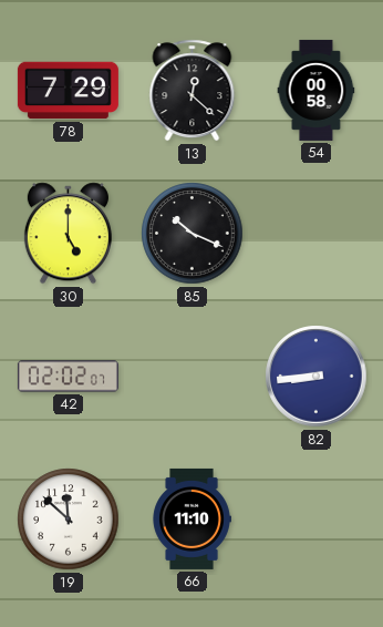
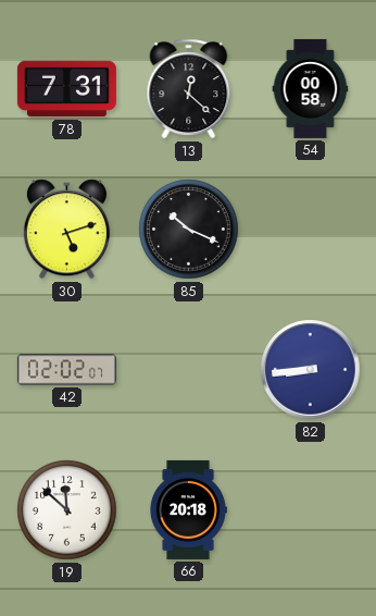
78: 7:29 -> 7:31
30: 5:00 -> 5:12
66: 11:10 -> 20:18
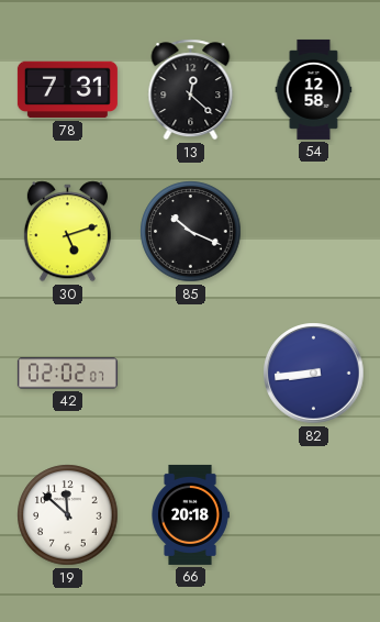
54: 00:58 -> 12:58
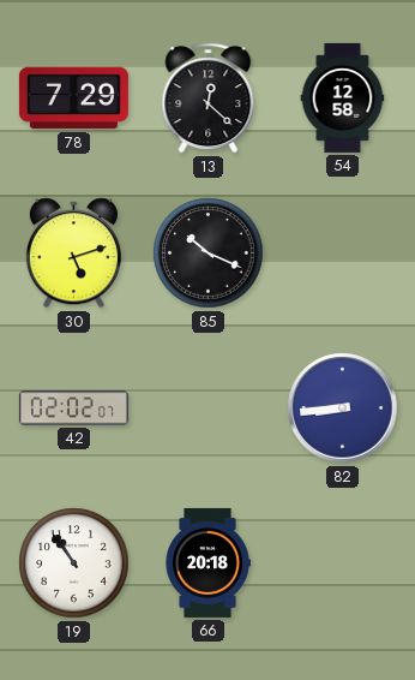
78: 7:31 -> 7:29
19: 11:52 -> 10:54
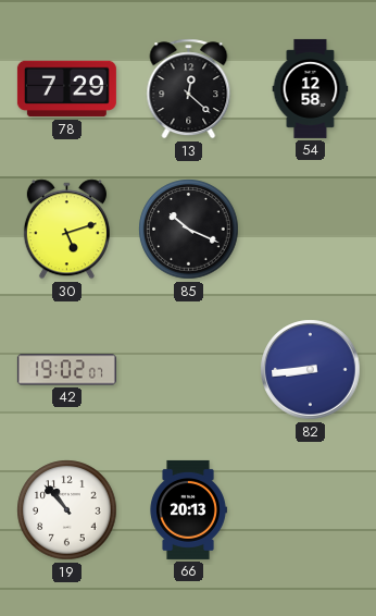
42: 02:02 -> 19:02
19: 10:54 -> 10:53
66: 20:18 -> 20:13
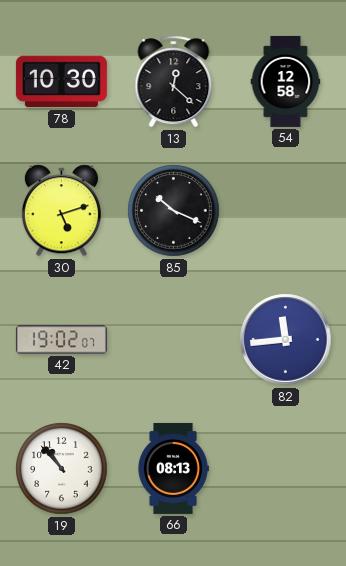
78: 7:29 -> 10:30
82: 8:44 -> 11:44
66: 20:13 -> 08:13
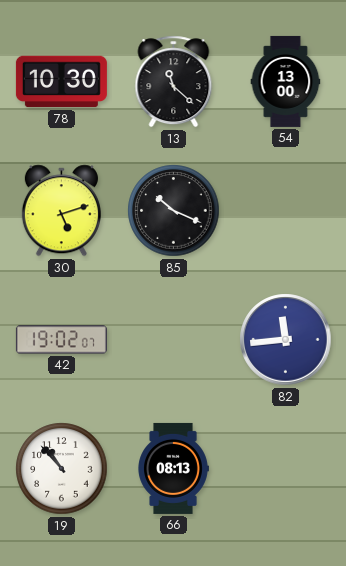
13: 12:22 -> 11:22
54: 12:58 -> 13:00
